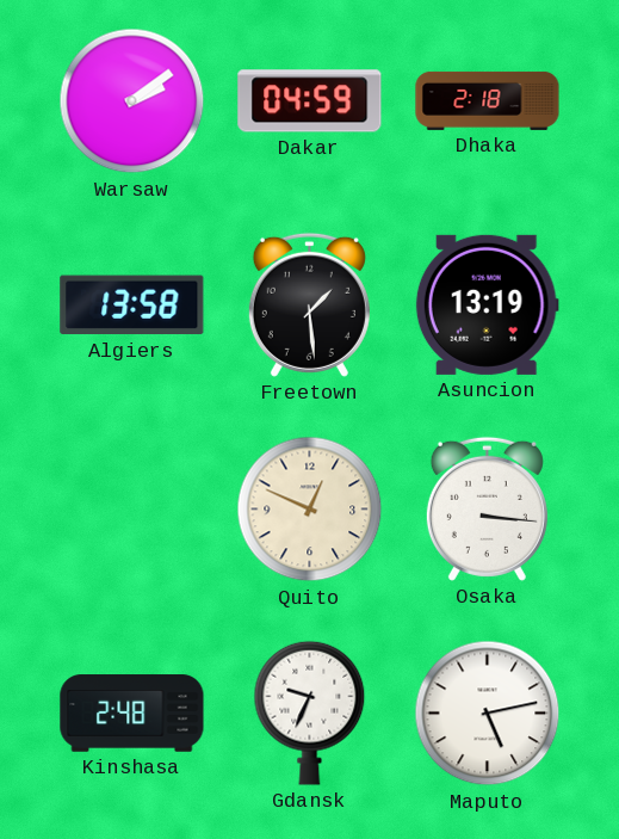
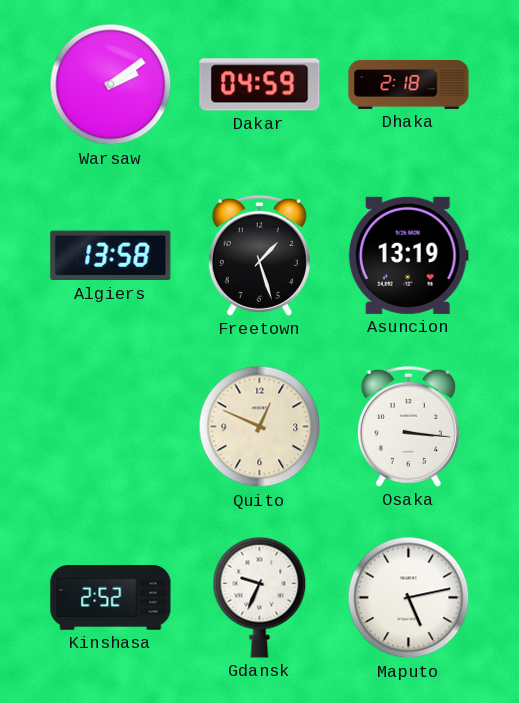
Freetown: 1:29 -> 1:27
Kinshasa: 2:48 -> 2:52
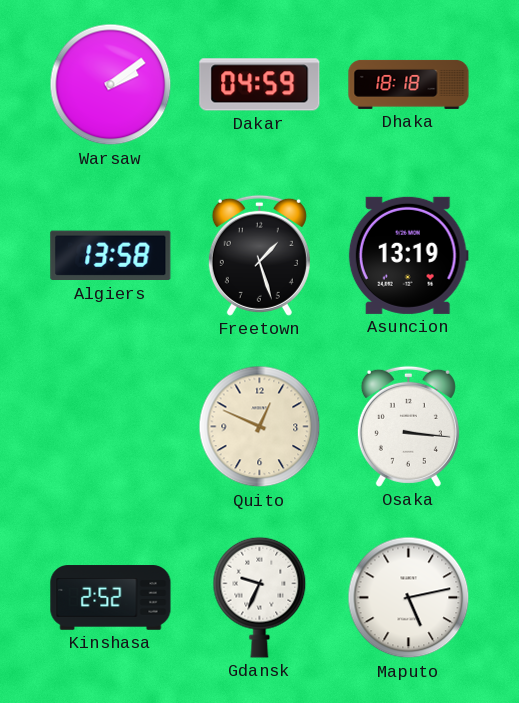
Dhaka: 2:18 -> 18:18
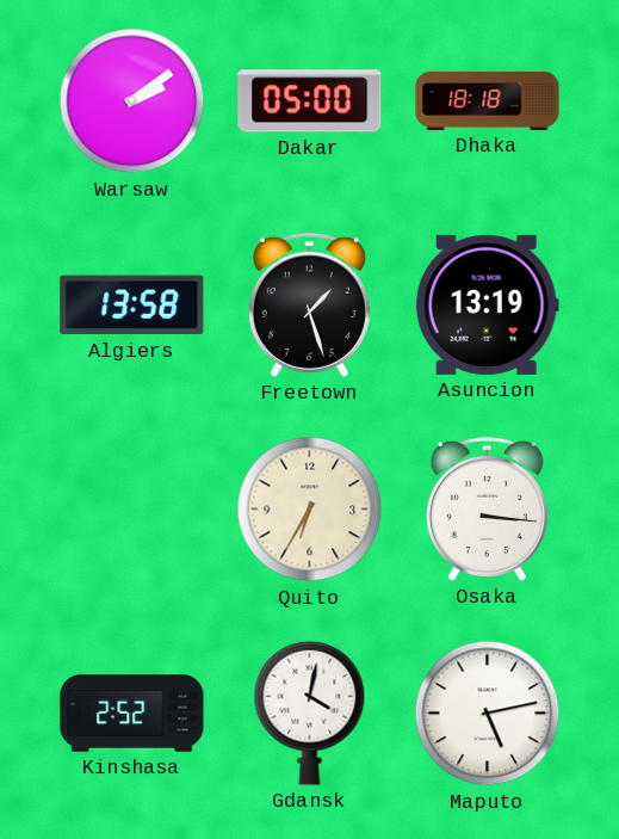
Dakar: 04:59 -> 05:00
Quito: 12:49 -> 6:35
Gdansk: 9:34 -> 4:02
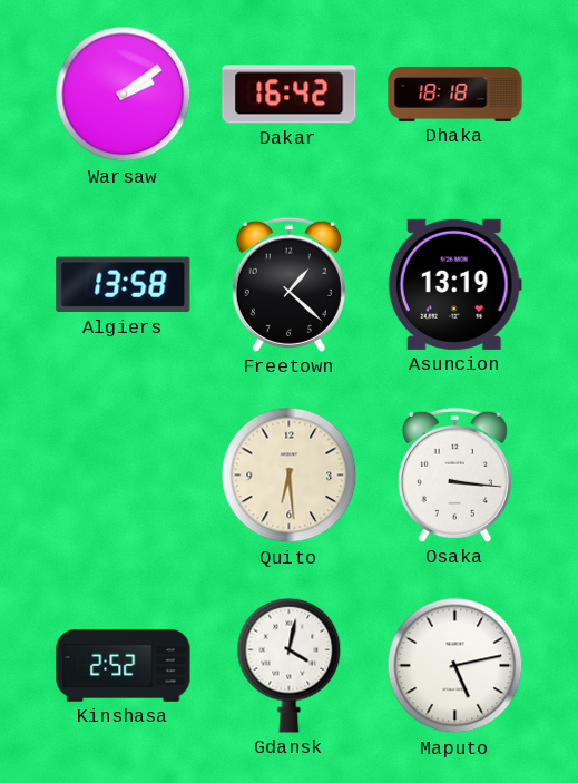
Dakar: 05:00 -> 16:42
Freetown: 1:27 -> 1:22
Quito: 6:35 -> 6:29
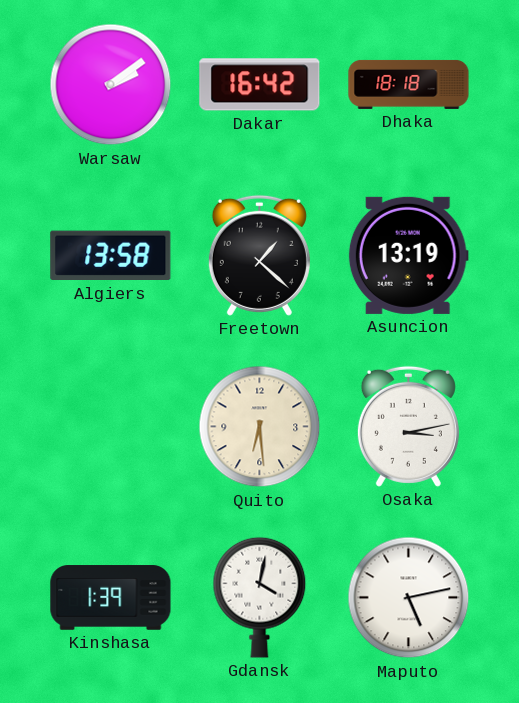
Osaka: 3:16 -> 3:13
Kinshasa: 2:52 -> 1:39
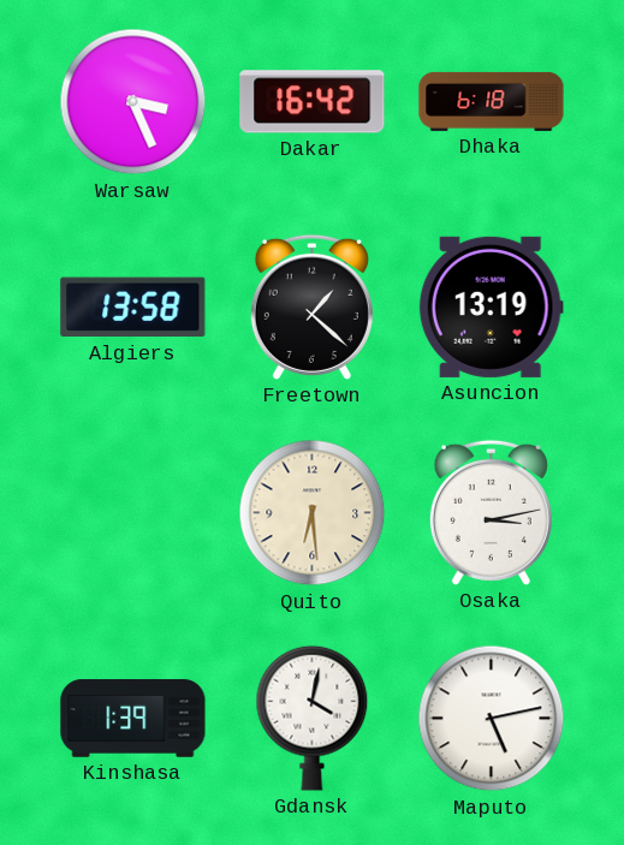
Warsaw: 2:09 -> 3:26
Dhaka: 18:18 -> 6:18
